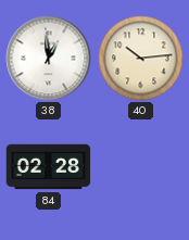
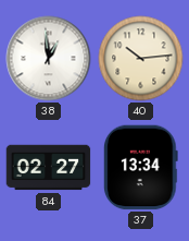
84: 02:28 -> 02:27
37: none -> 13:34
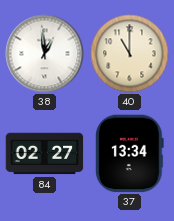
40: 10:14 -> 11:00
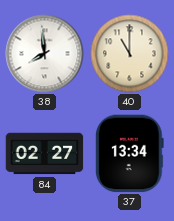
38: 12:59 -> 7:59
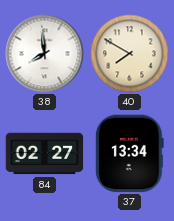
40: 11:00 -> 7:50
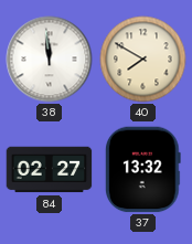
38: 7:59 -> 11:59
37: 13:34 -> 13:32
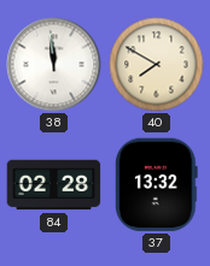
84: 02:27 -> 02:28
